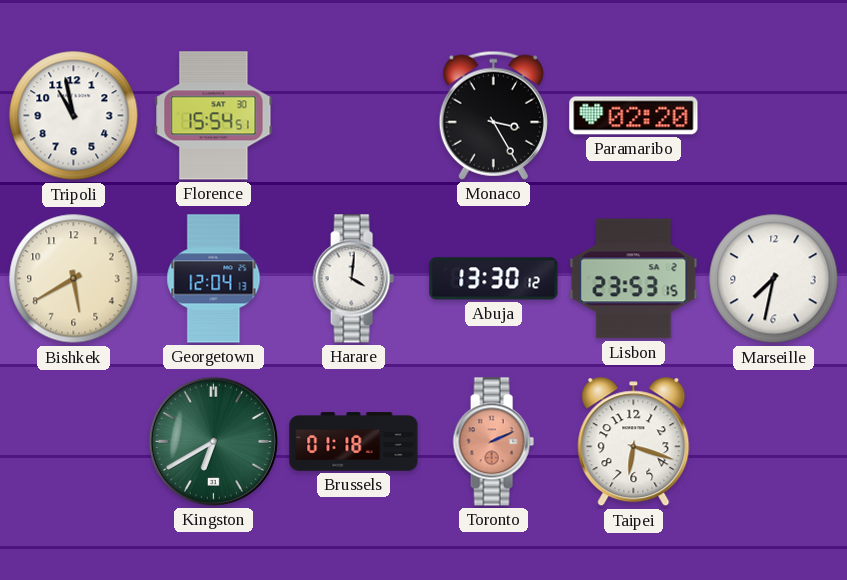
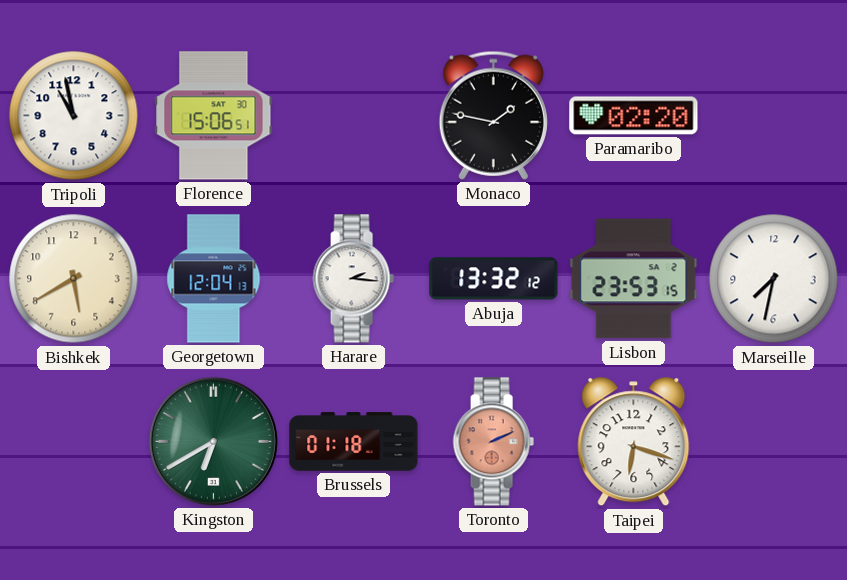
Florence: 15:54 -> 15:06
Monaco: 3:25 -> 1:47
Harare: 4:01 -> 2:16
Abuja: 13:30 -> 13:32
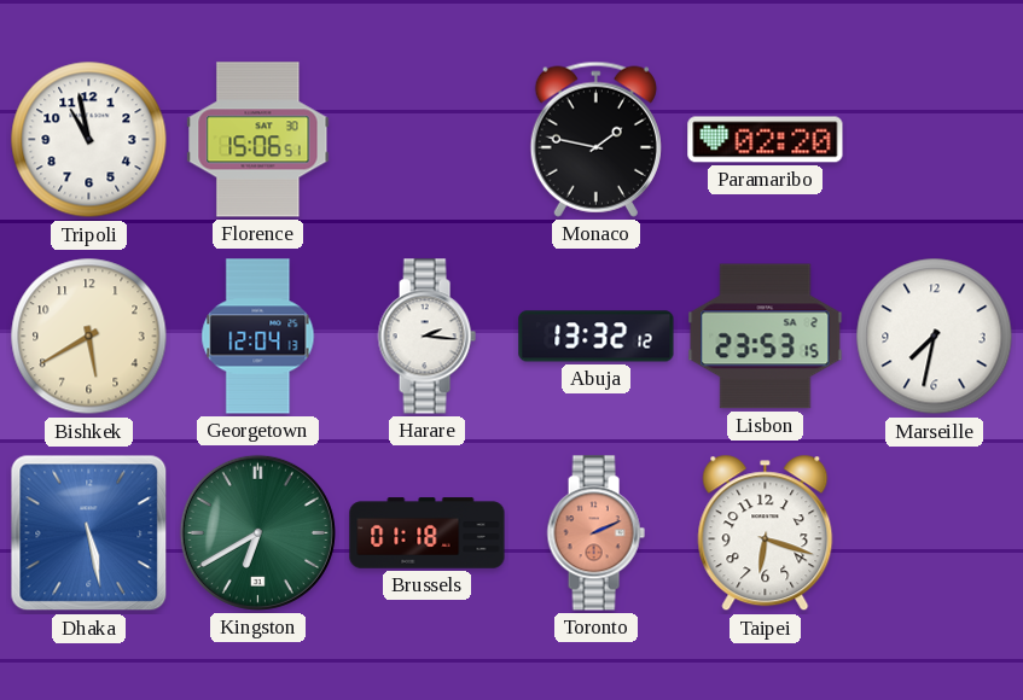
Dhaka: none -> 5:28
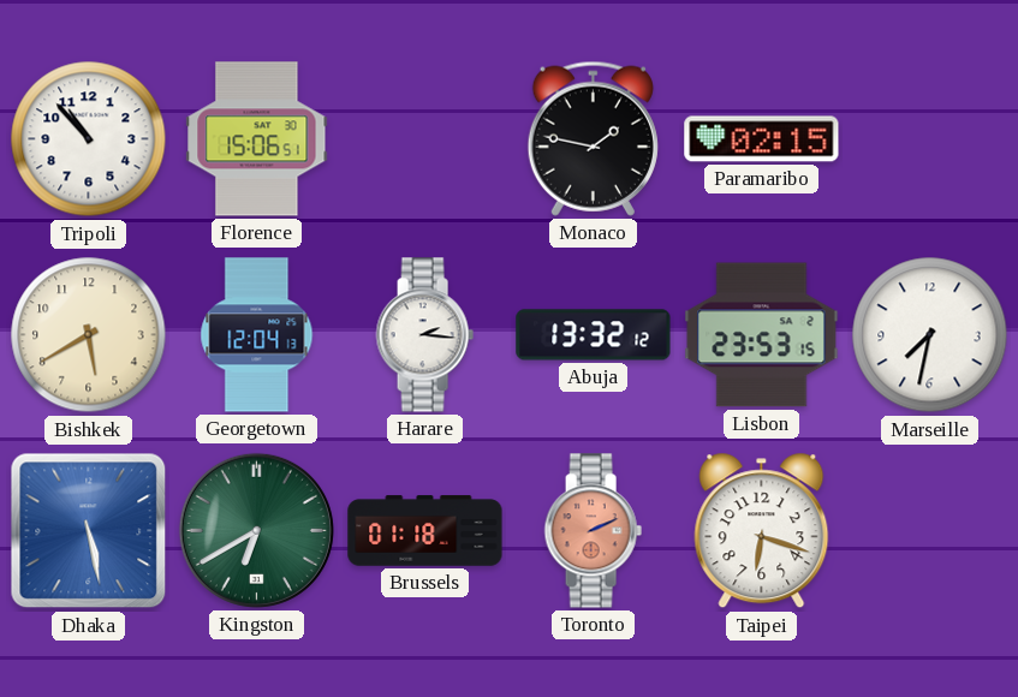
Tripoli: 10:58 -> 10:53
Paramaribo: 02:20 -> 02:15
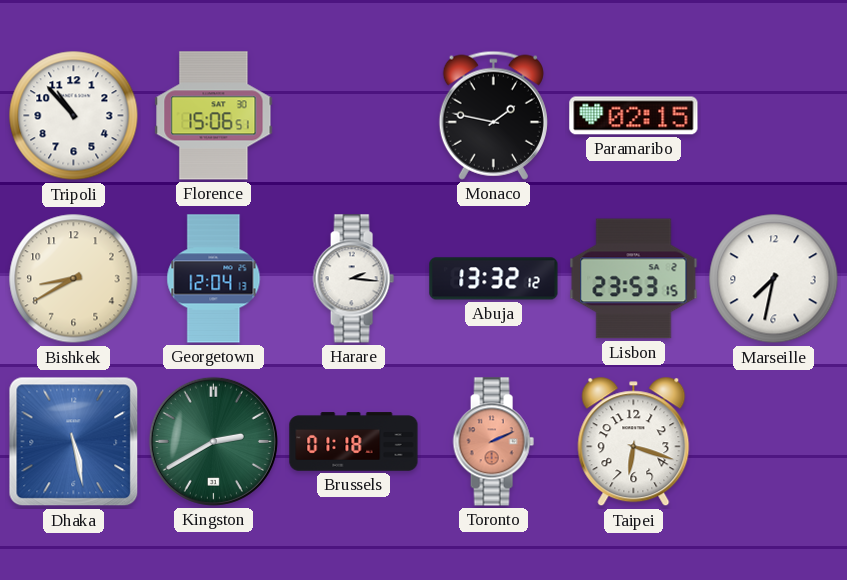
Bishkek: 5:40 -> 8:40
Kingston: 6:40 -> 2:40
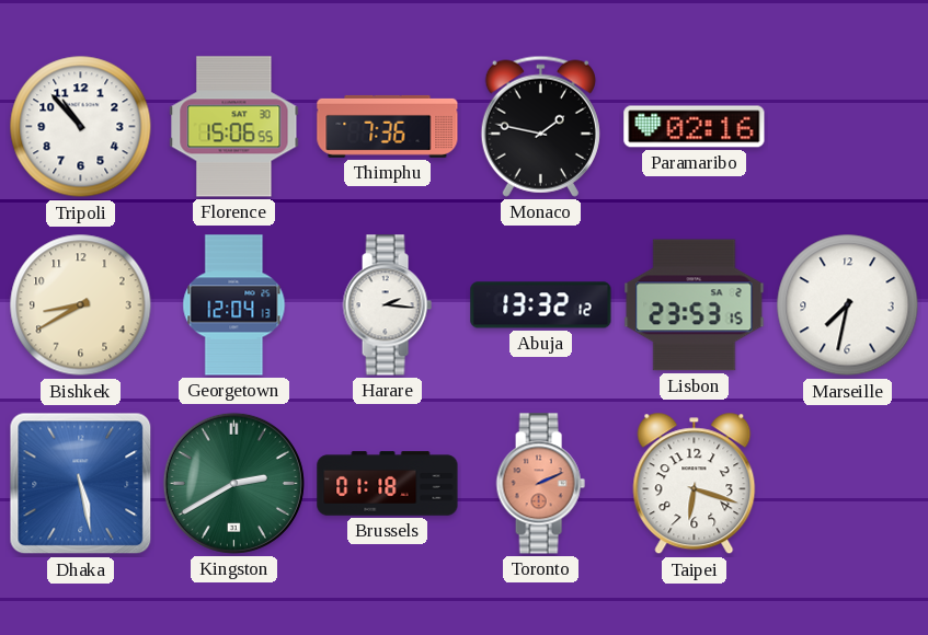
Florence: 15:06:51 -> 15:06:55
Thimphu: none -> 7:36
Paramaribo: 02:15 -> 02:16
